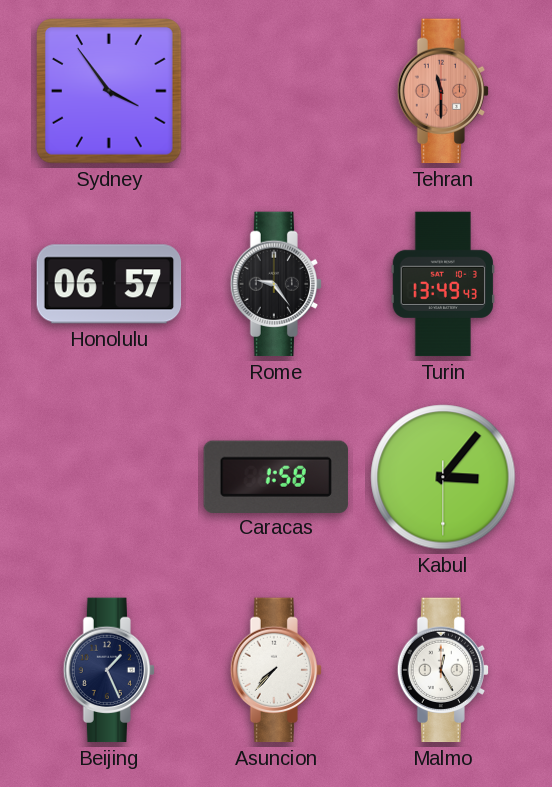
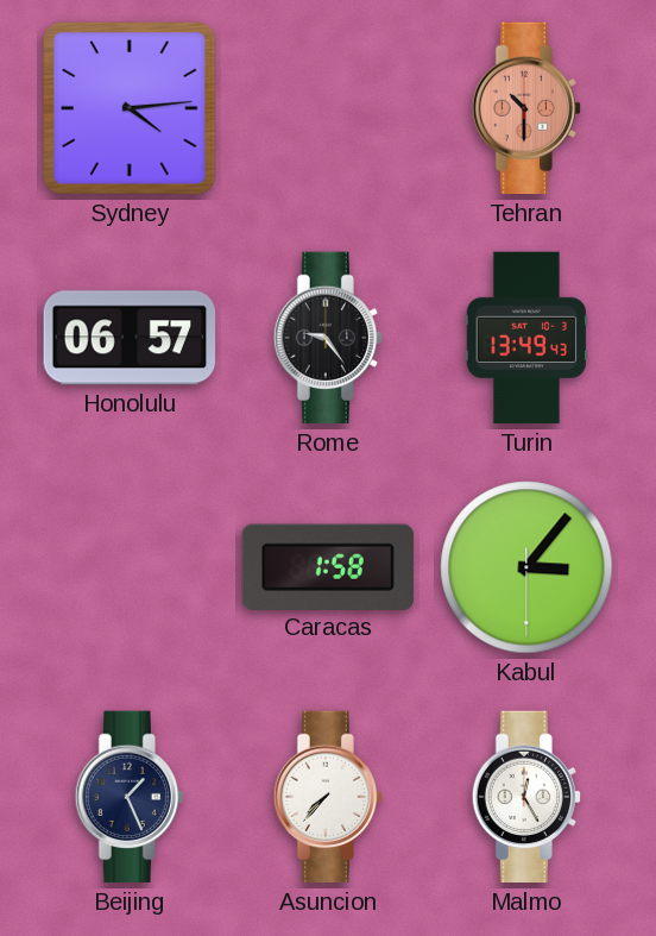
Sydney: 3:54 -> 4:14
Tehran: 11:30 -> 10:30
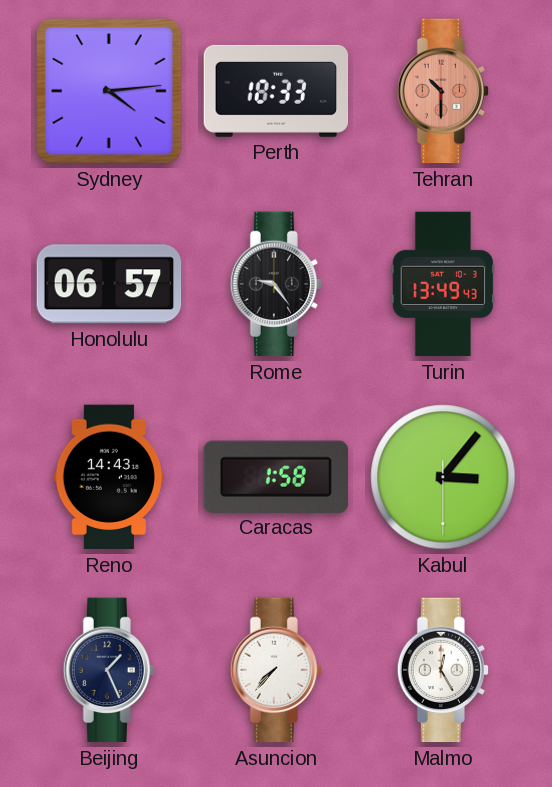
Perth: none -> 18:33
Reno: none -> 14:43
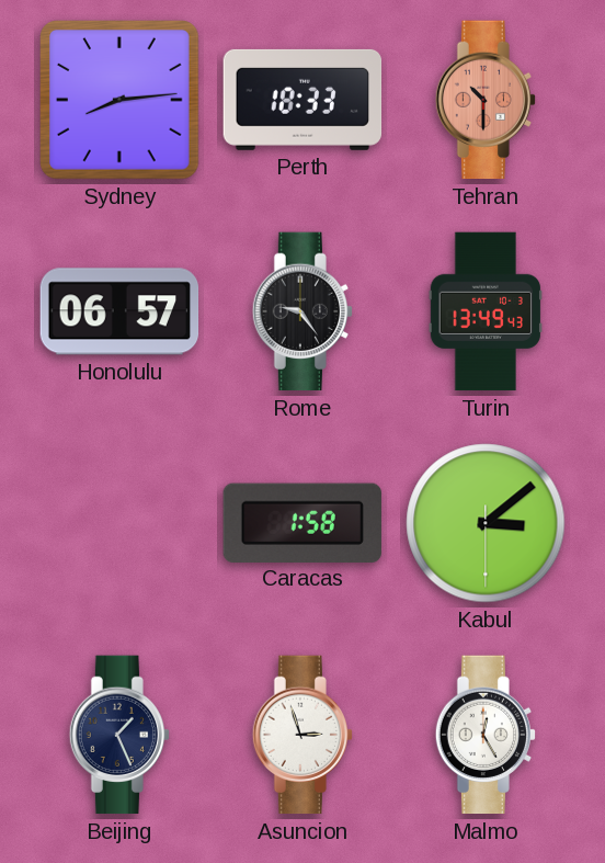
Sydney: 4:14 -> 8:14
Reno: 14:43 -> none
Kabul: 3:06 -> 3:08
Asuncion: 7:37 -> 2:57
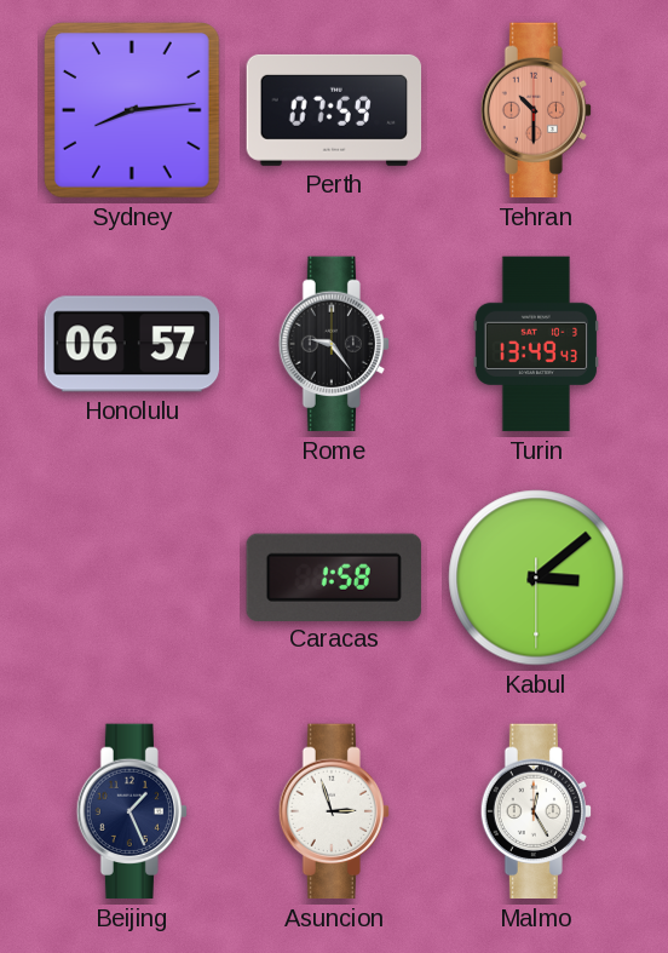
Perth: 18:33 -> 07:59
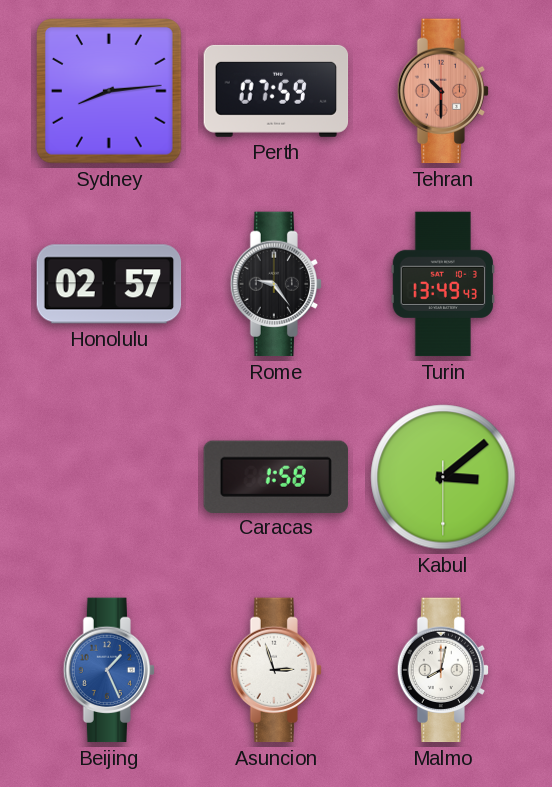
Honolulu: 06:57 -> 02:57
Beijing dial: navy -> blue
Malmo: 12:25 -> 8:02
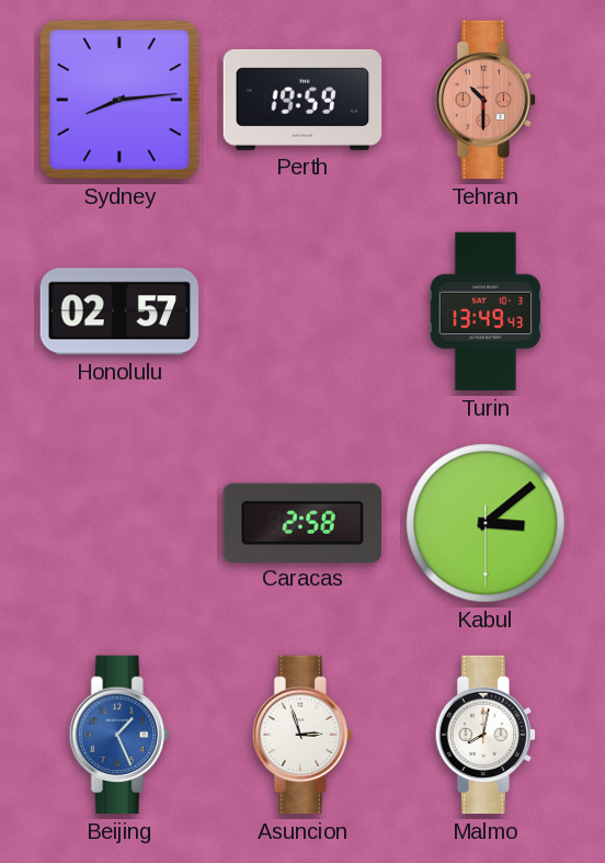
Perth: 07:59 -> 19:59
Rome: 9:24 -> none
Caracas: 1:58 -> 2:58
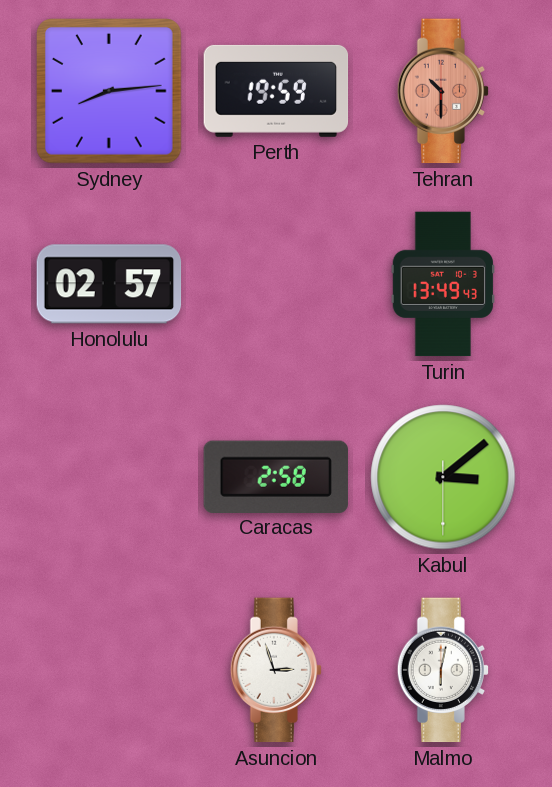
Beijing: 1:26 -> none
Malmo: 8:02 -> 6:02
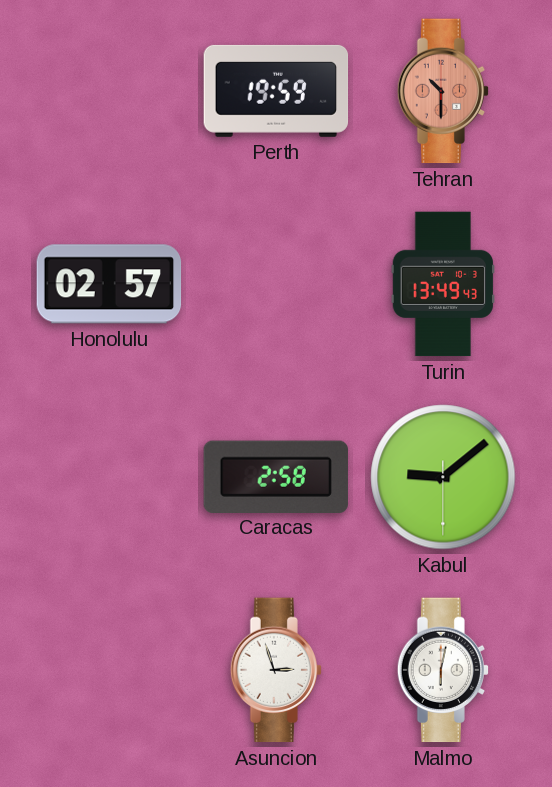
Sydney: 8:14 -> none
Kabul: 3:08 -> 9:08
